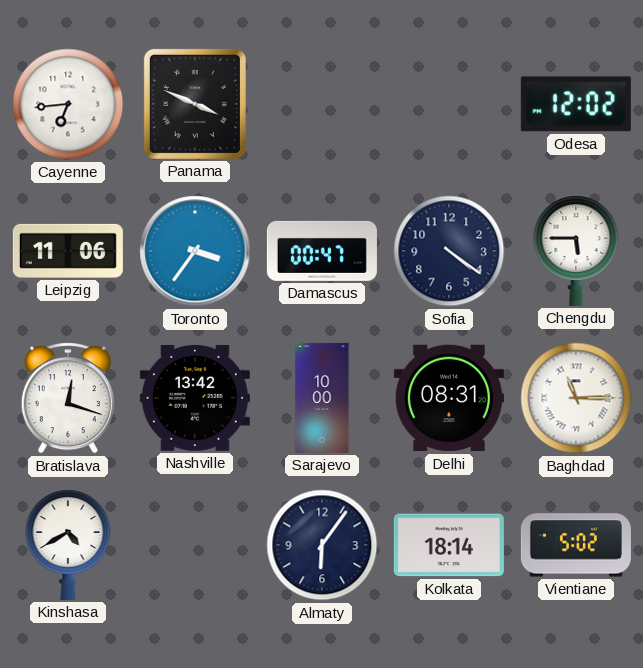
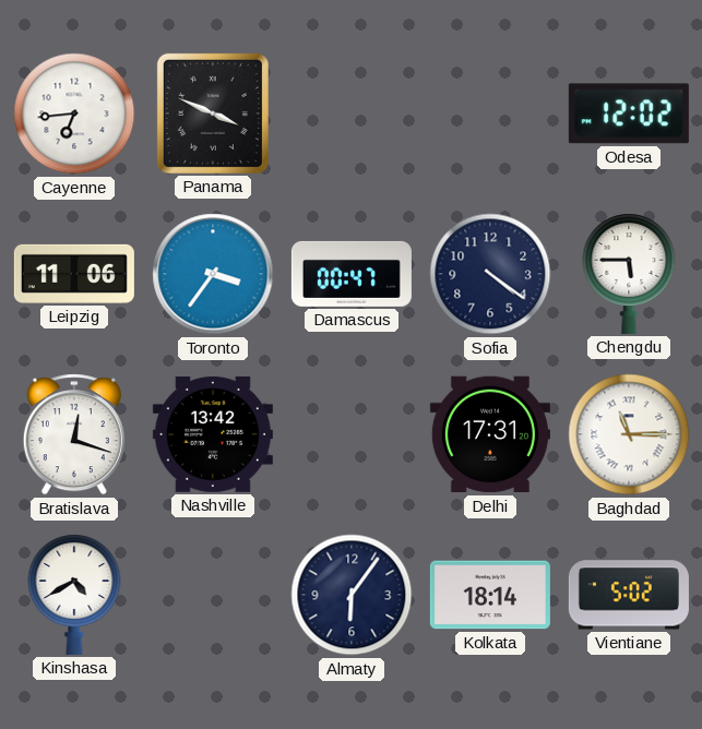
Sarajevo: 10:00 -> none
Delhi: 08:31 -> 17:31
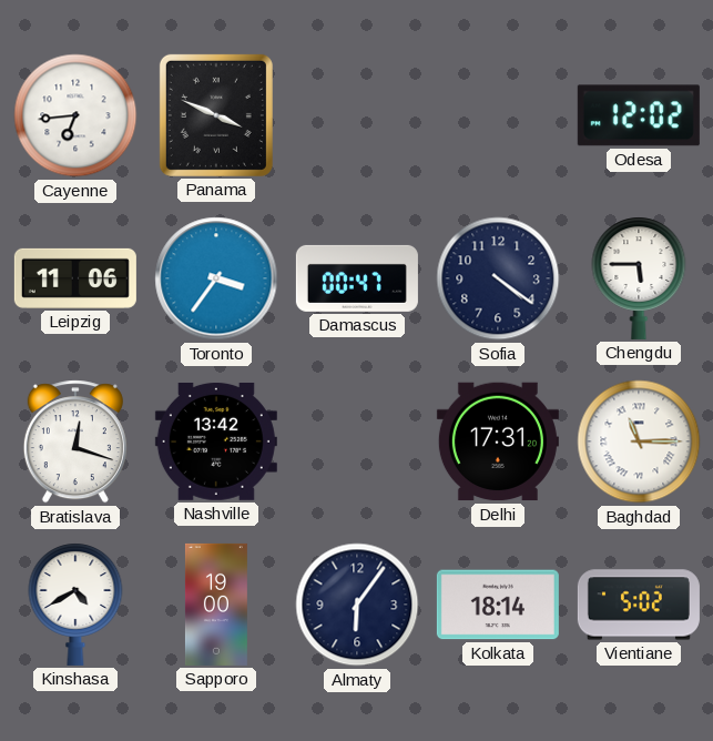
Sapporo: none -> 19:00
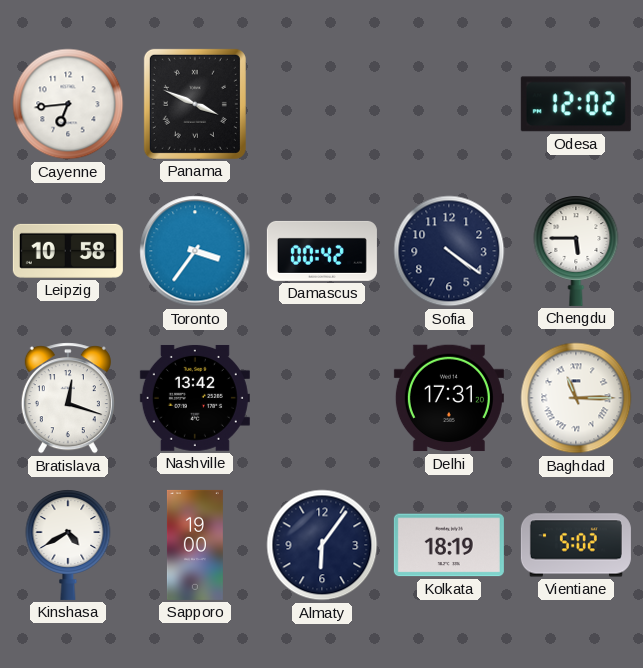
Leipzig: 11:06 -> 10:58
Damascus: 00:47 -> 00:42
Kolkata: 18:14 -> 18:19
